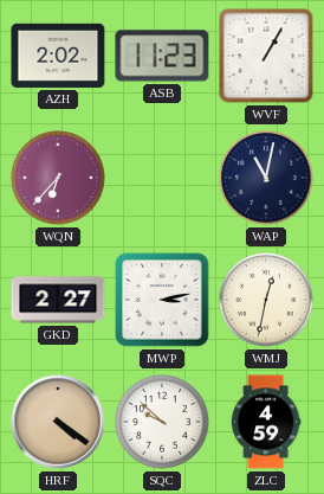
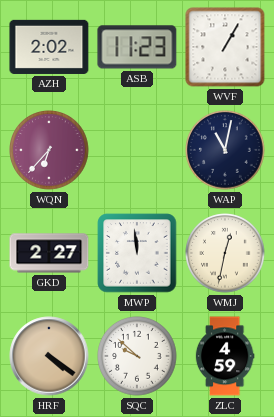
MWP: 3:13 -> 11:59
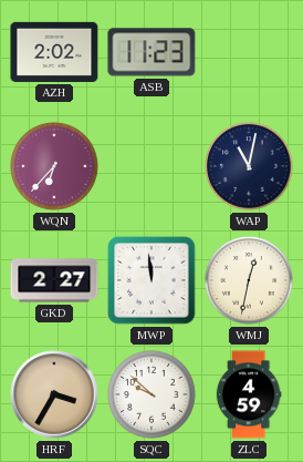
WVF: 1:05 -> none
HRF: 4:21 -> 3:35
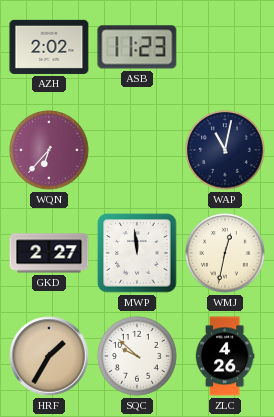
HRF: 3:35 -> 1:35
ZLC: 4:59 -> 4:26
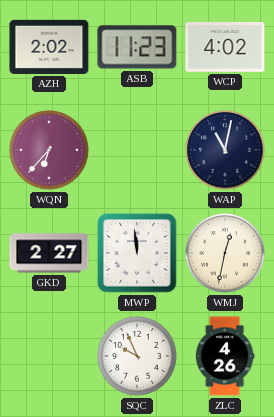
WCP: none -> 4:02
HRF: 1:35 -> none
SQC: 9:52 -> 9:56
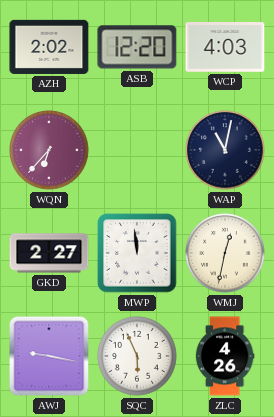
ASB: 11:23 -> 12:20
WCP: 4:02 -> 4:03
AWJ: none -> 9:17
SQC: 9:56 -> 5:56
